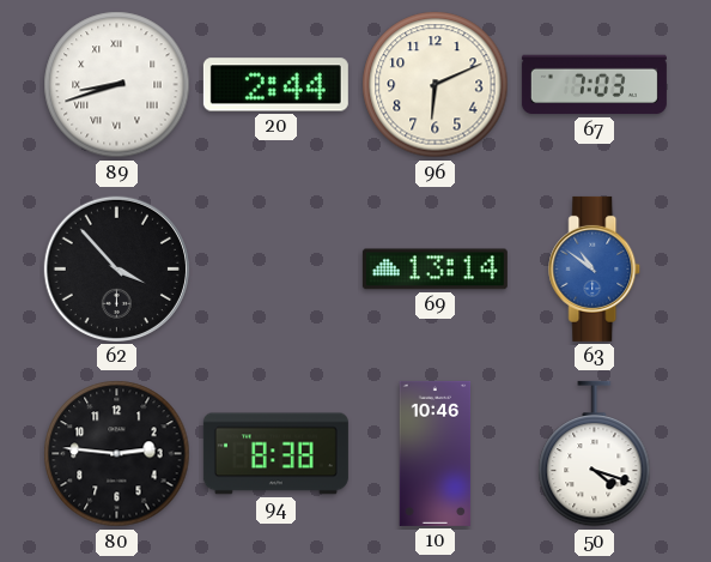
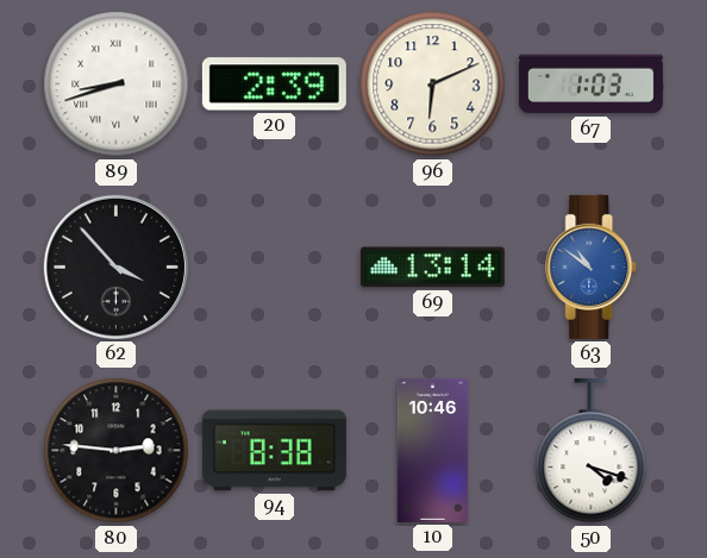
20: 2:44 -> 2:39
67: 7:03 -> 1:03
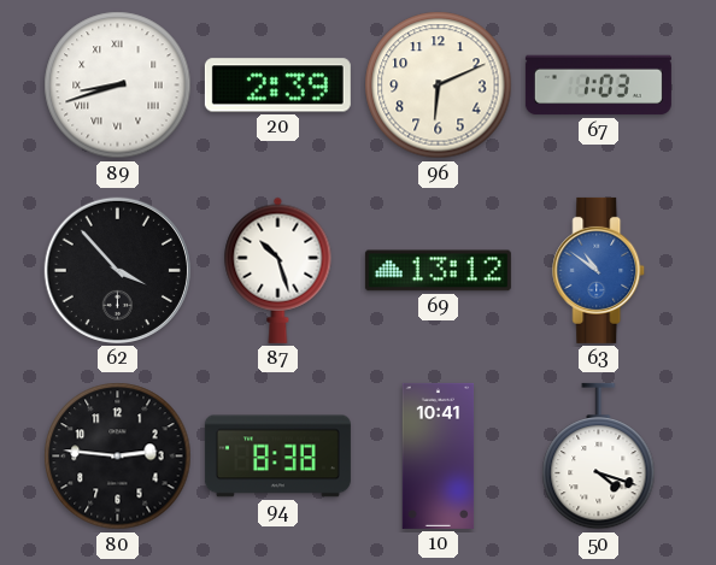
87: none -> 10:27
69: 13:14 -> 13:12
10: 10:46 -> 10:41
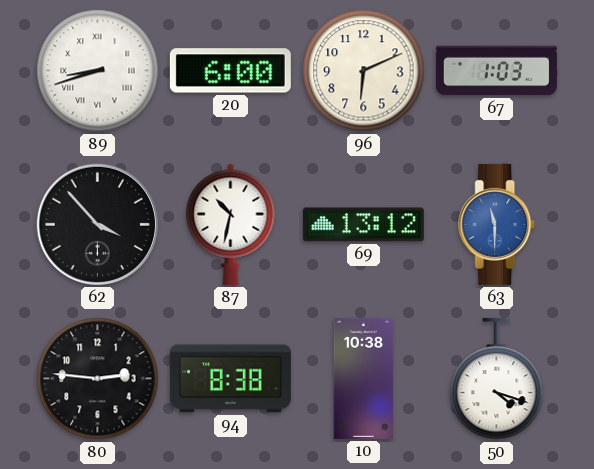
20: 2:39 -> 6:00
87: 10:27 -> 10:32
63: 10:51 -> 11:30
10: 10:41 -> 10:38
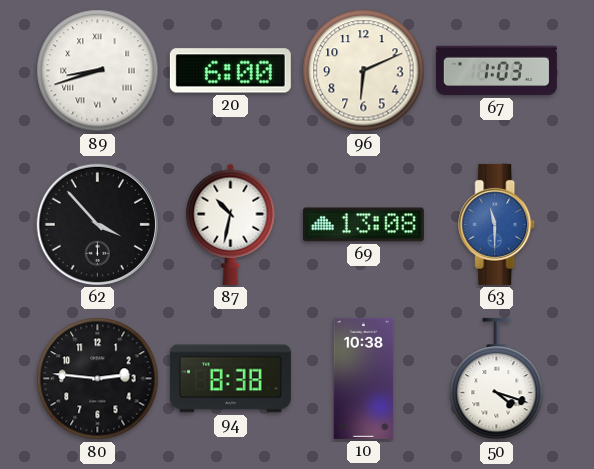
69: 13:12 -> 13:08
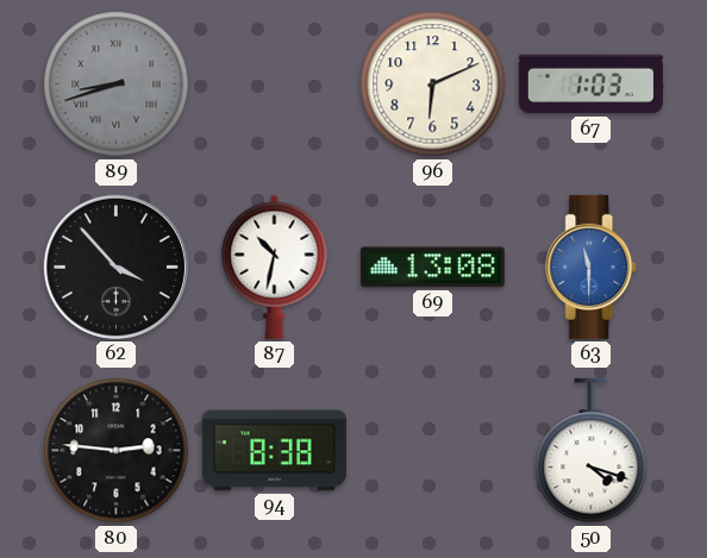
89 dial: white -> grey
20: 6:00 -> none
10: 10:38 -> none
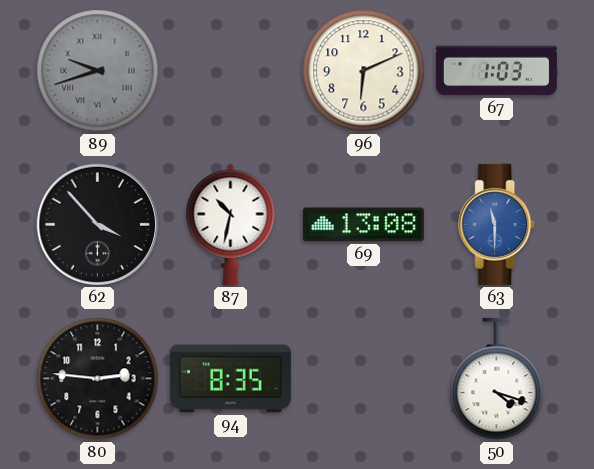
89: 8:42 -> 9:42
94: 8:38 -> 8:35
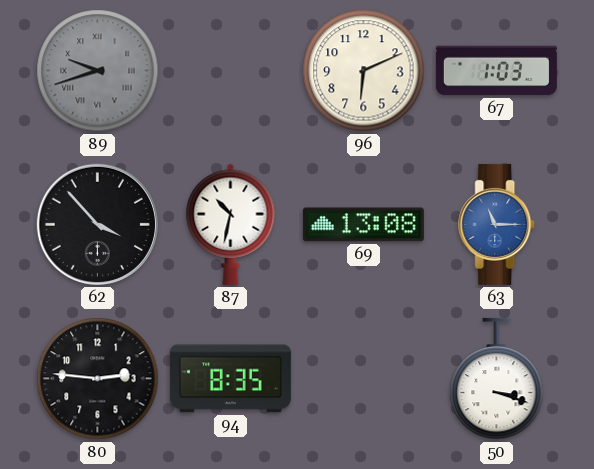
63: 11:30 -> 11:15
50: 4:18 -> 3:18
